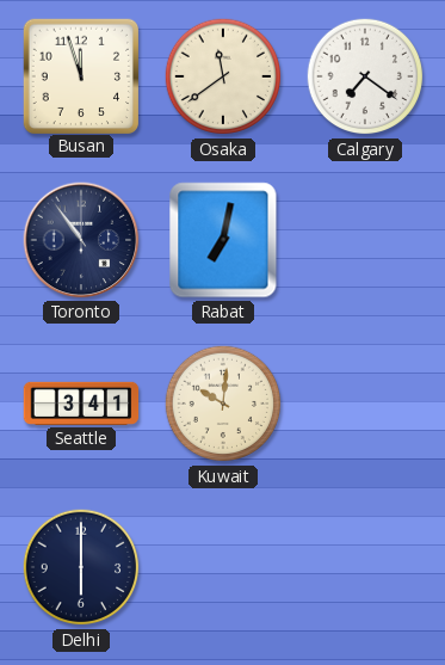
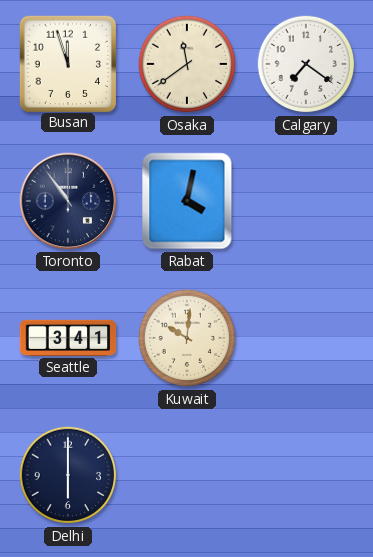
Rabat: 7:02 -> 4:02
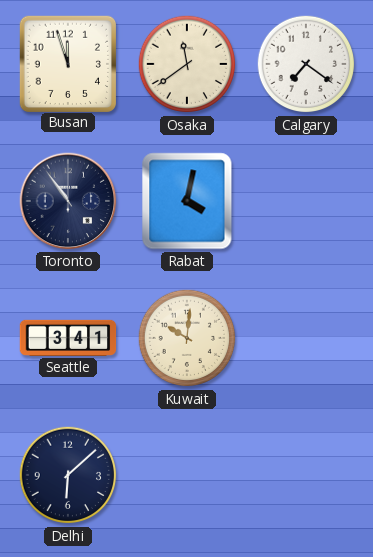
Delhi: 6:00 -> 6:08
